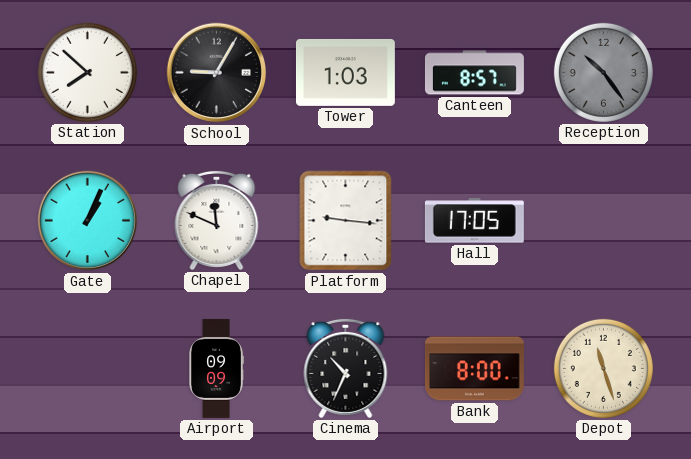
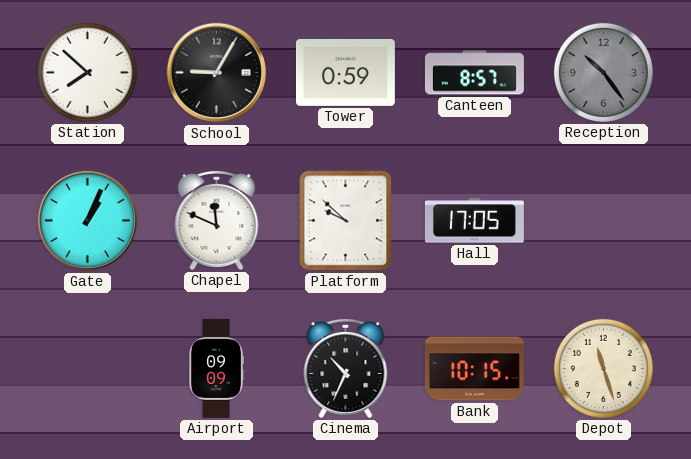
Tower: 1:03 -> 0:59
Platform: 9:16 -> 9:52
Bank: 8:00 -> 10:15
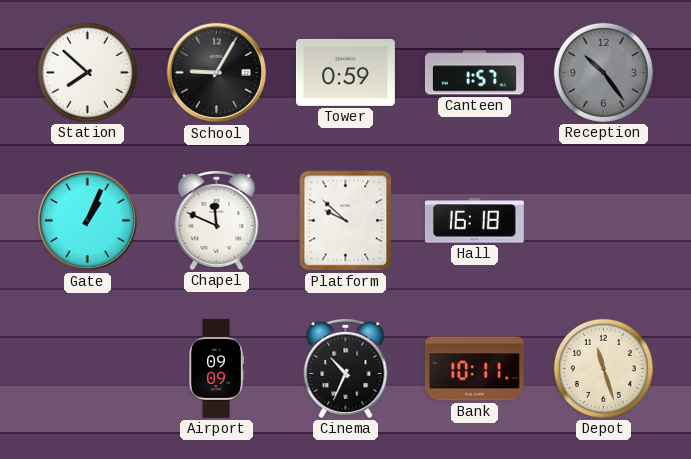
Canteen: 8:57 -> 1:57
Hall: 17:05 -> 16:18
Bank: 10:15 -> 10:11
